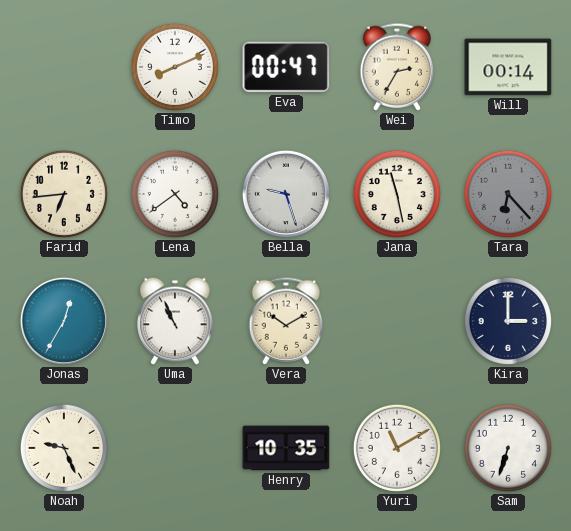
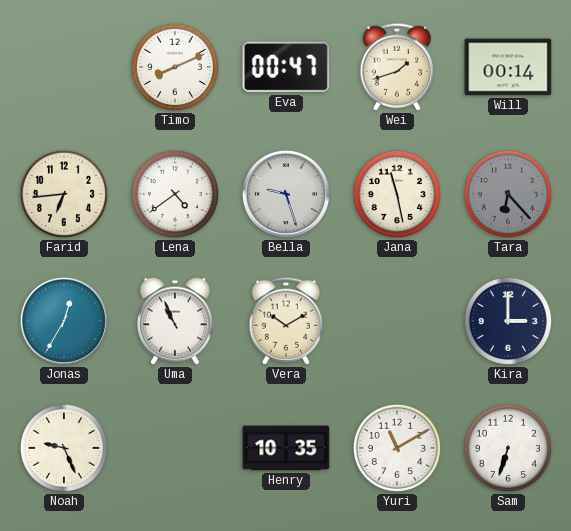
Wei: 2:35 -> 1:42
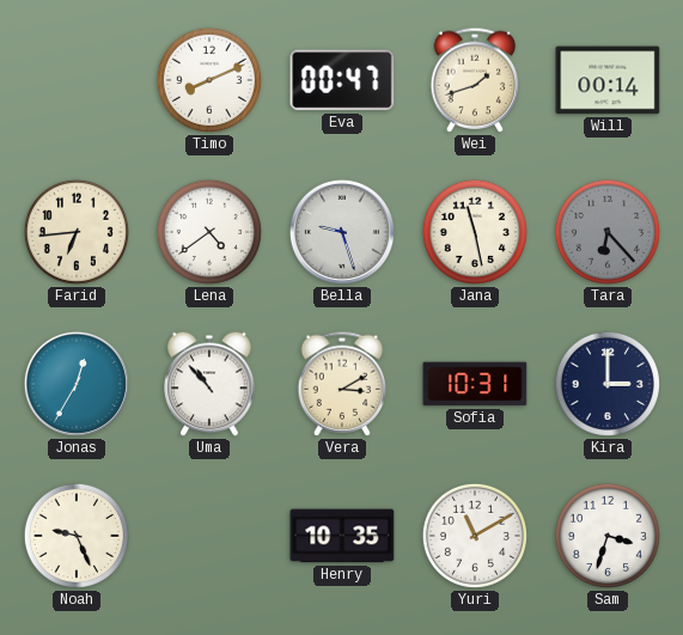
Uma: 10:56 -> 10:53
Vera: 10:10 -> 3:10
Sofia: none -> 10:31
Sam: 6:33 -> 3:33
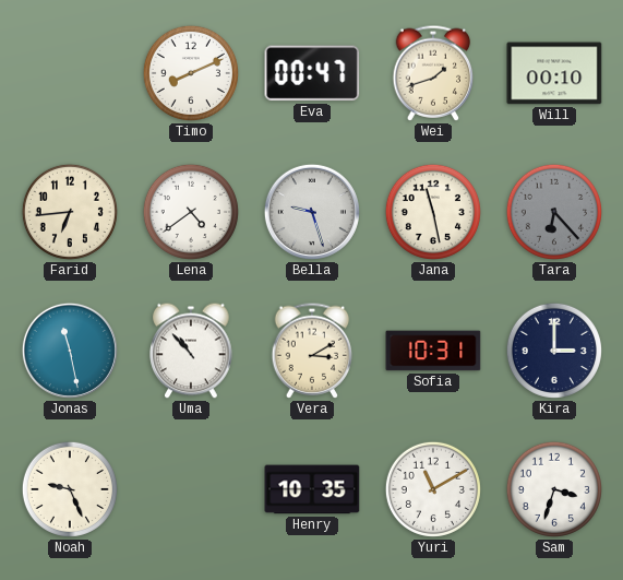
Will: 00:14 -> 00:10
Jonas: 12:35 -> 11:28
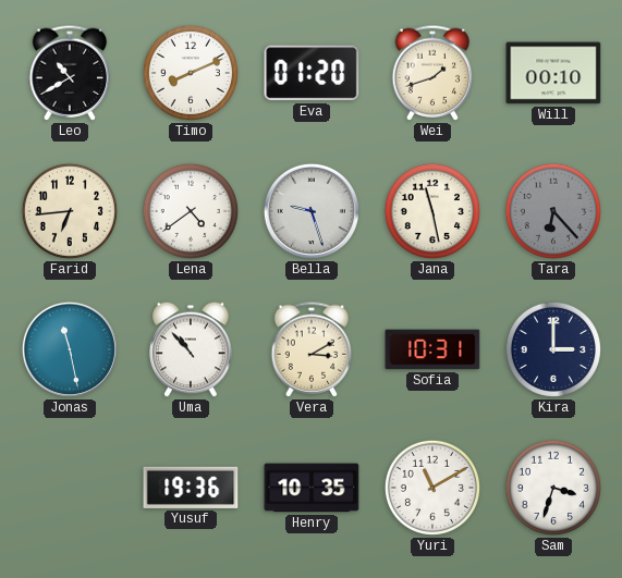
Leo: none -> 10:40
Eva: 00:47 -> 01:20
Noah: 9:26 -> none
Yusuf: none -> 19:36
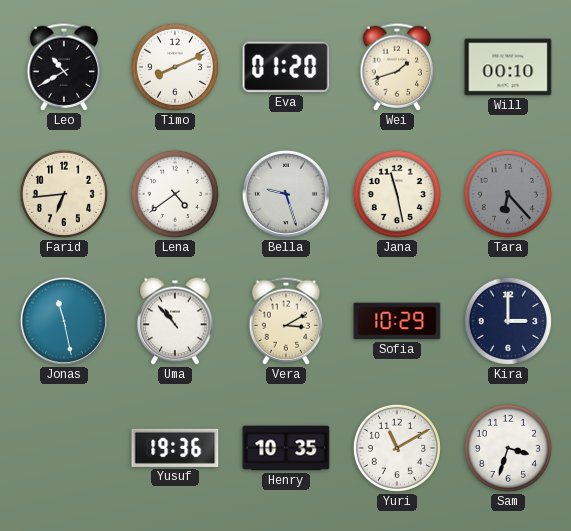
Sofia: 10:31 -> 10:29
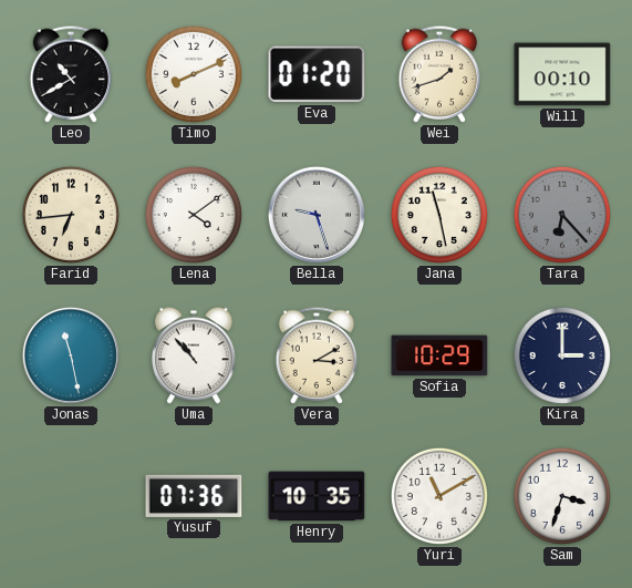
Lena: 4:39 -> 4:09
Yusuf: 19:36 -> 07:36
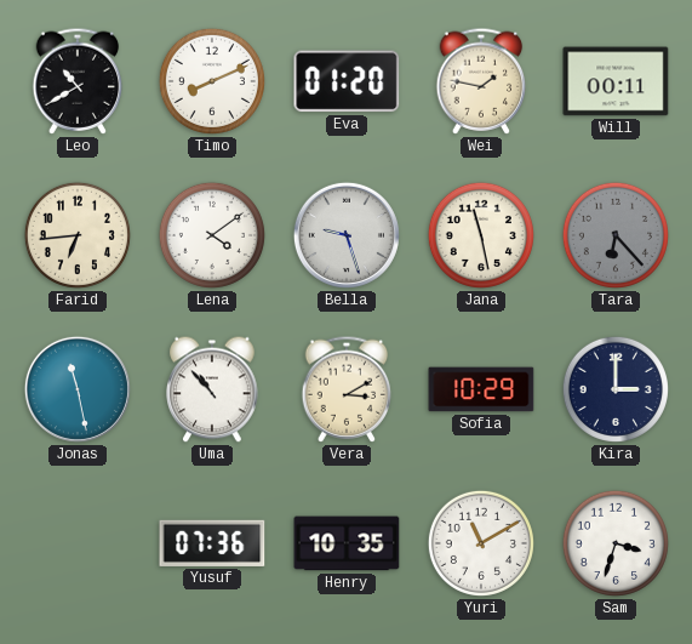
Wei: 1:42 -> 1:47
Will: 00:10 -> 00:11
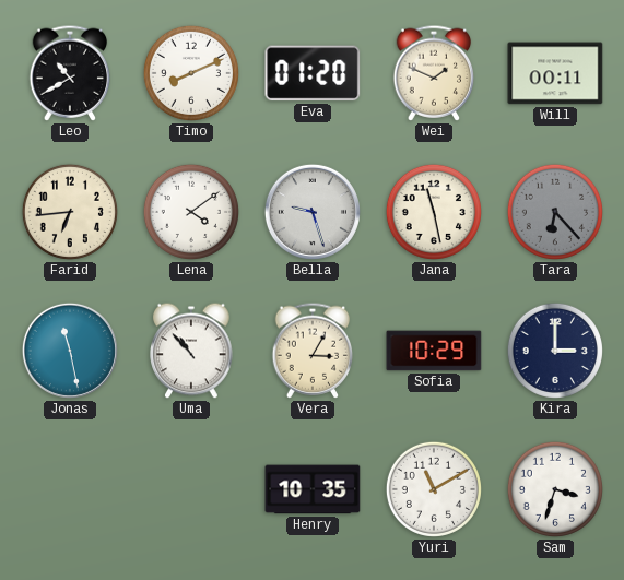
Wei: 1:47 -> 1:49
Vera: 3:10 -> 3:05
Yusuf: 07:36 -> none
